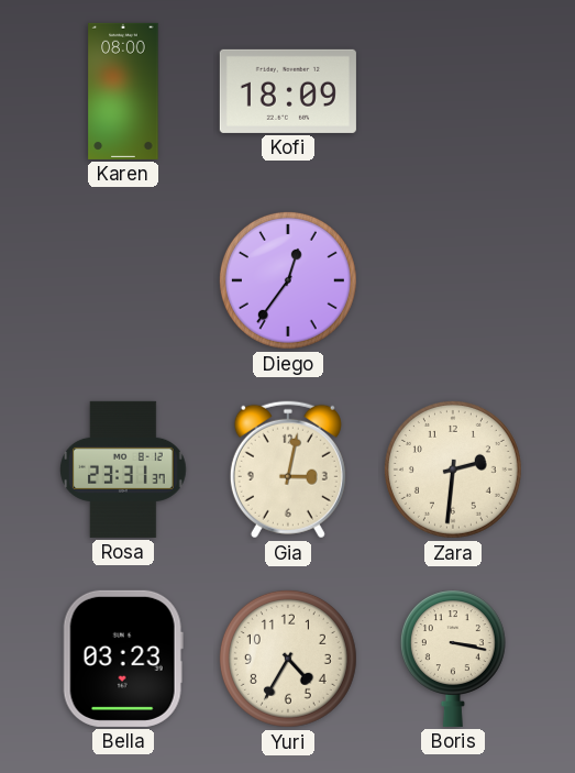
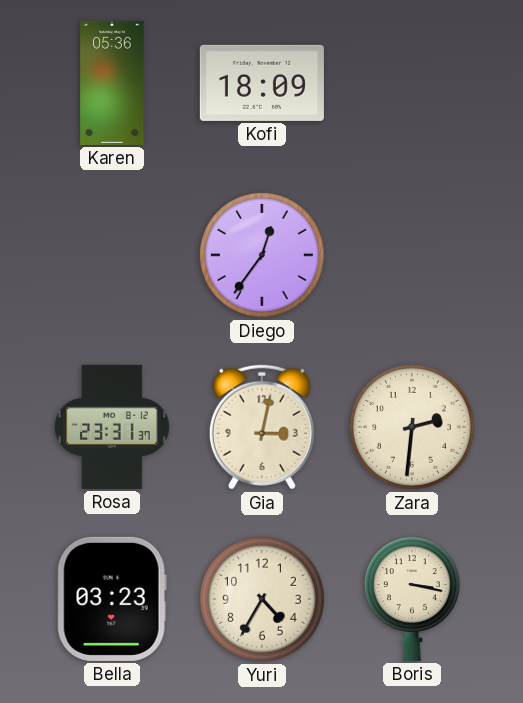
Karen: 08:00 -> 05:36
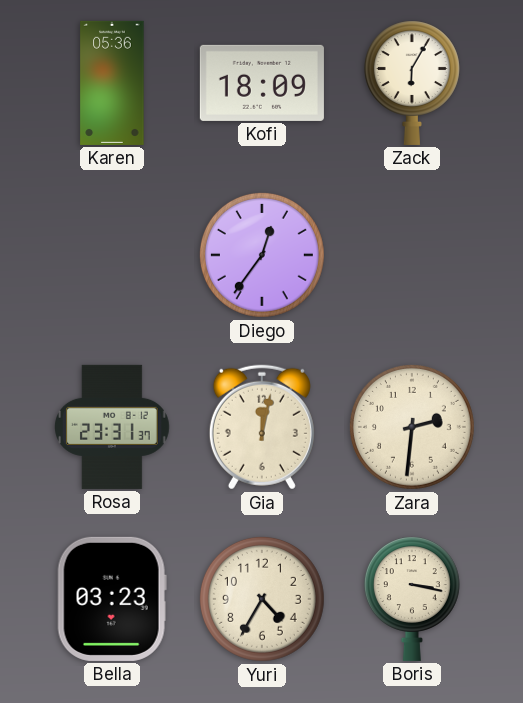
Zack: none -> 6:05
Gia: 3:02 -> 12:02
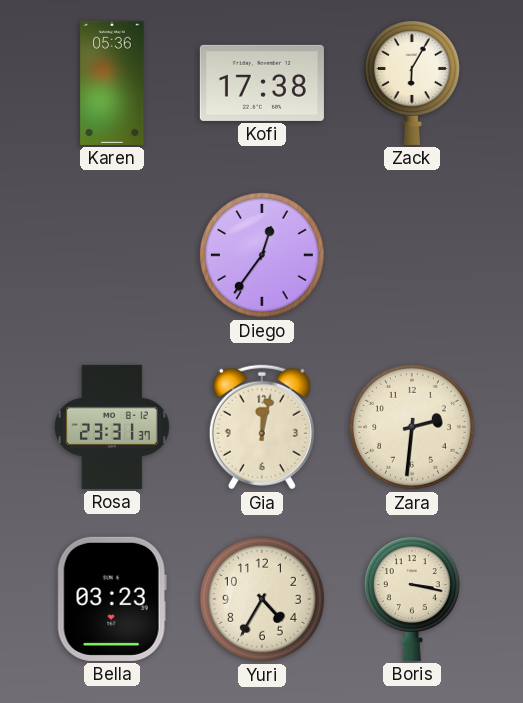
Kofi: 18:09 -> 17:38
